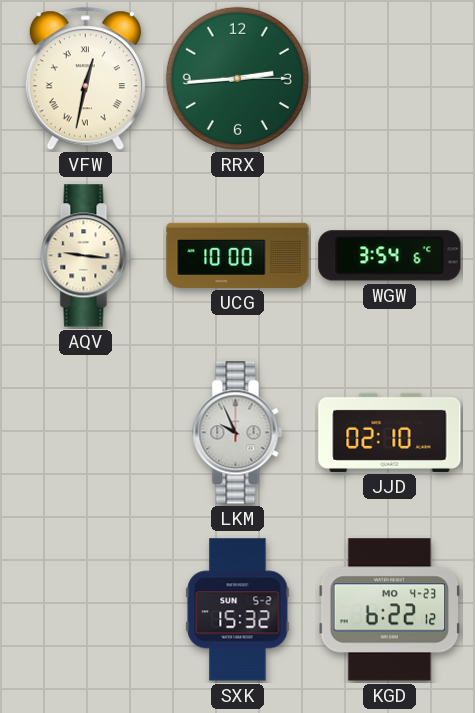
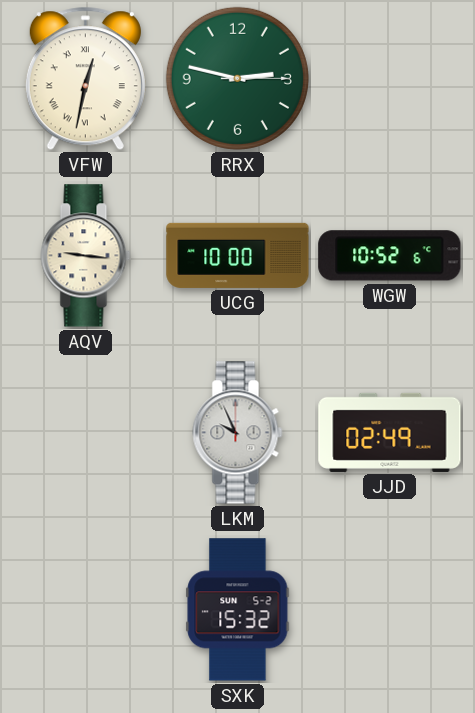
RRX: 2:44 -> 2:47
WGW: 3:54 -> 10:52
JJD: 02:10 -> 02:49
KGD: 6:22 -> none
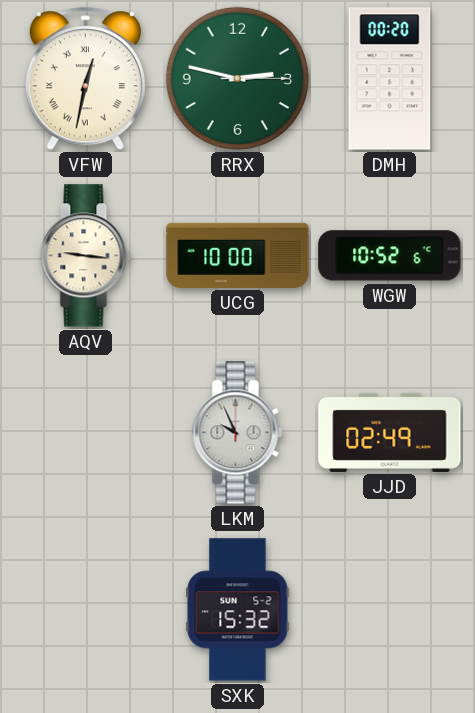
DMH: none -> 00:20
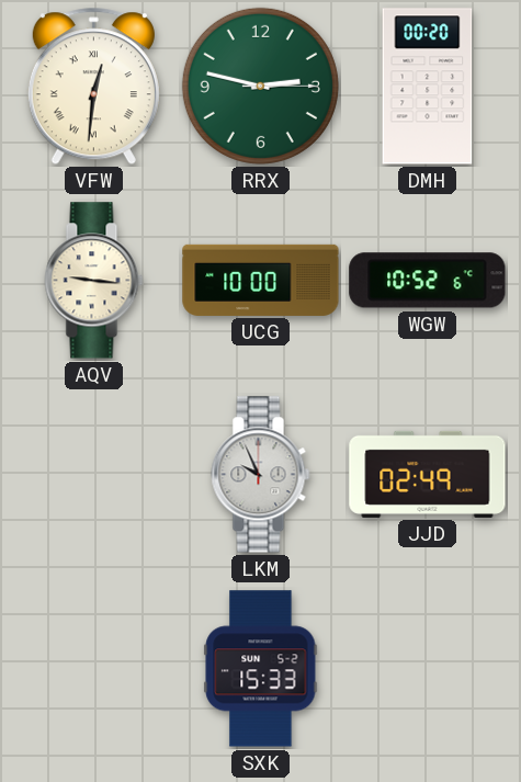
VFW: 12:32 -> 12:31
SXK: 15:32 -> 15:33
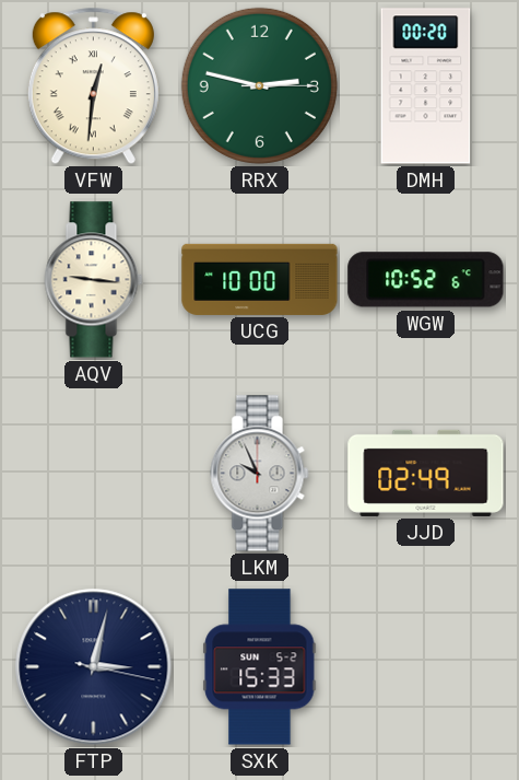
FTP: none -> 3:02
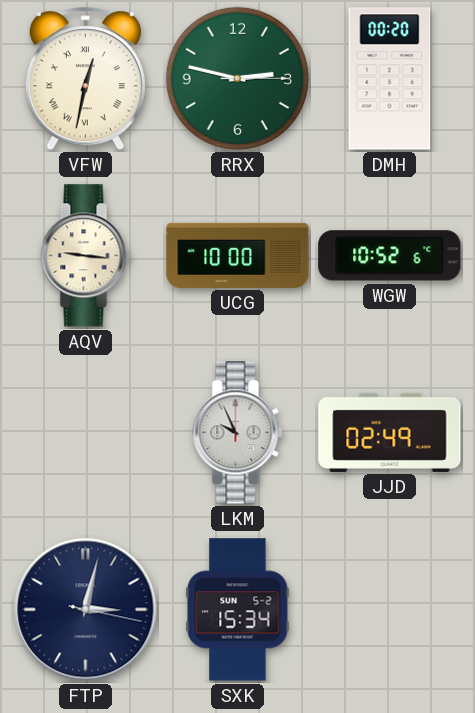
VFW: 12:31 -> 12:32
SXK: 15:33 -> 15:34
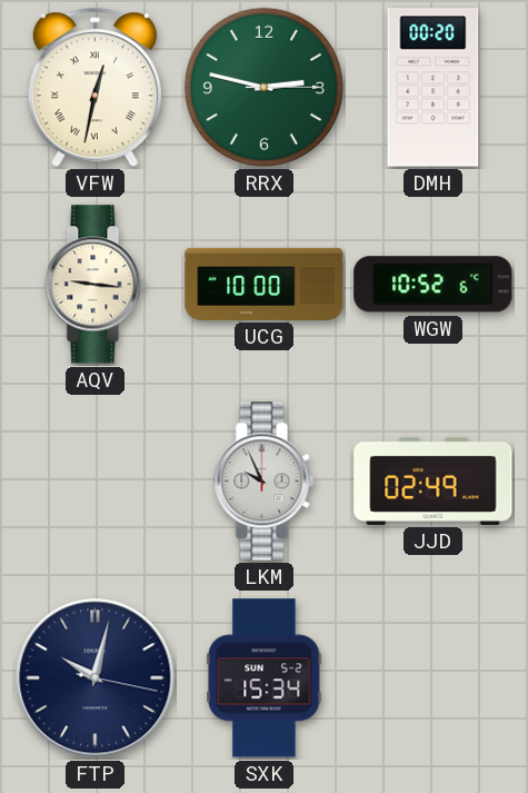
FTP: 3:02 -> 10:02
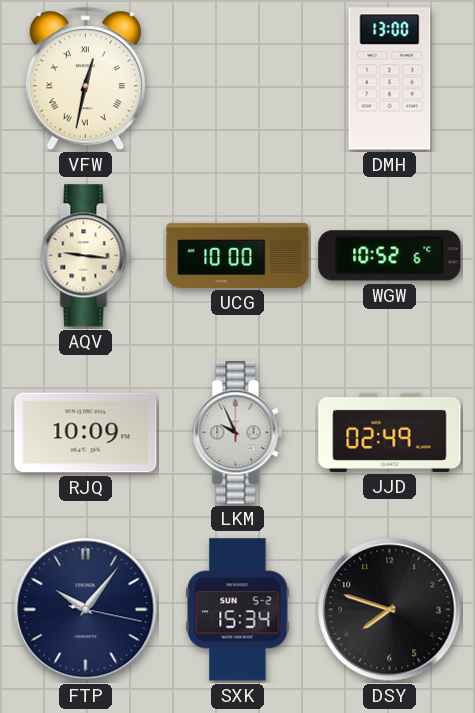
RRX: 2:47 -> none
DMH: 00:20 -> 13:00
RJQ: none -> 10:09
FTP: 10:02 -> 10:06
DSY: none -> 7:48
